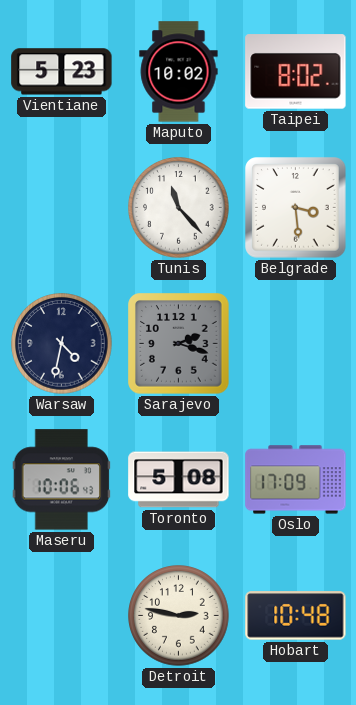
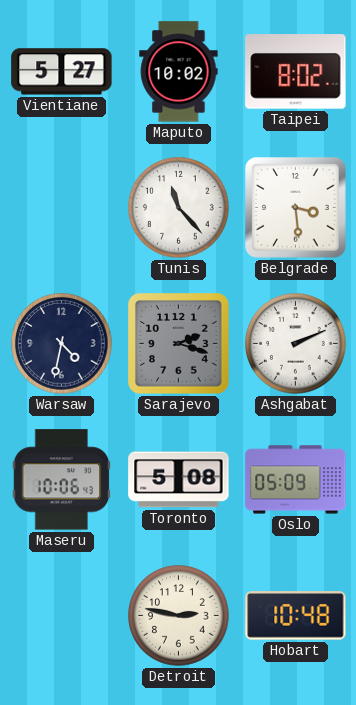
Vientiane: 5:23 -> 5:27
Ashgabat: none -> 2:11
Oslo: 17:09 -> 05:09
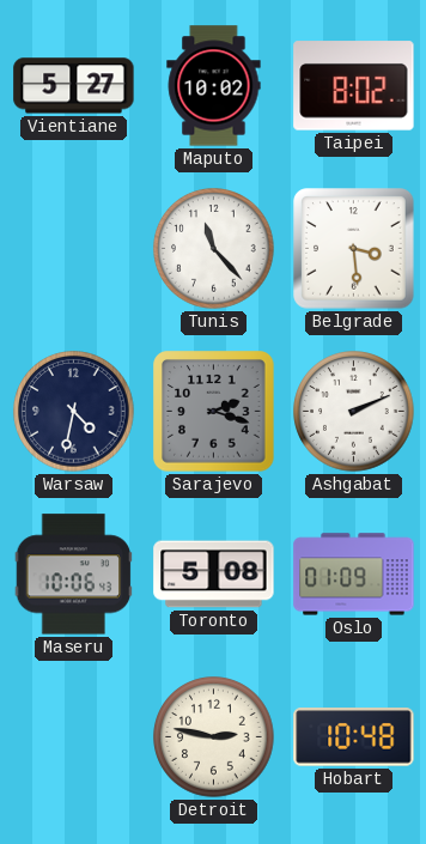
Oslo: 05:09 -> 01:09
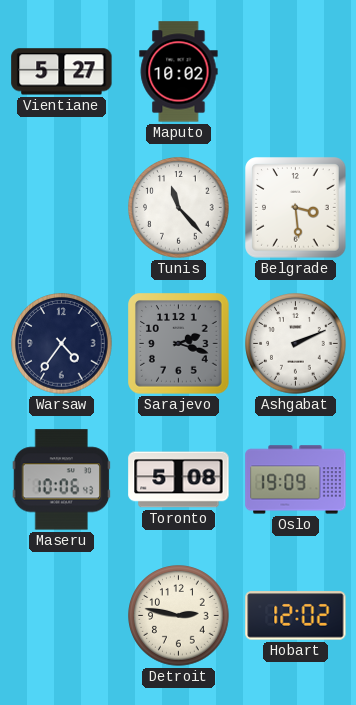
Taipei: 8:02 -> none
Warsaw: 4:32 -> 4:36
Oslo: 01:09 -> 19:09
Hobart: 10:48 -> 12:02
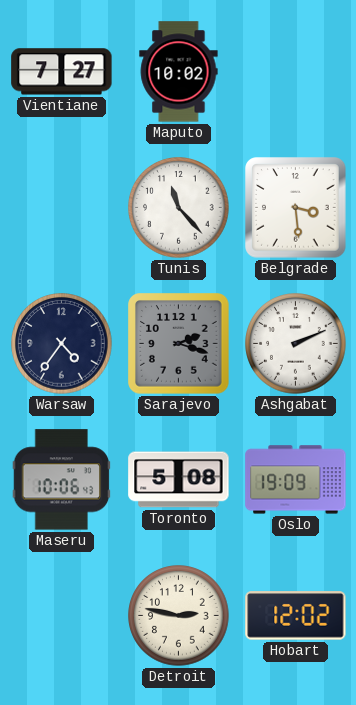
Vientiane: 5:27 -> 7:27
